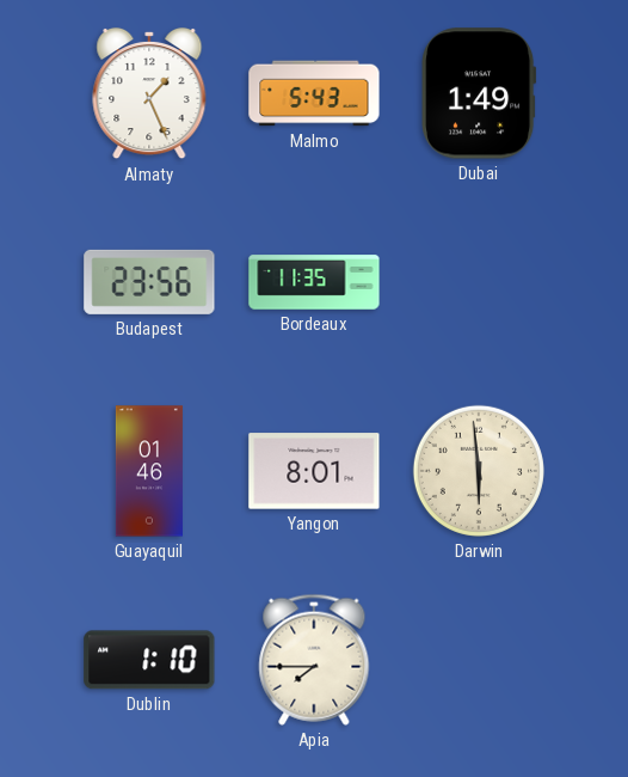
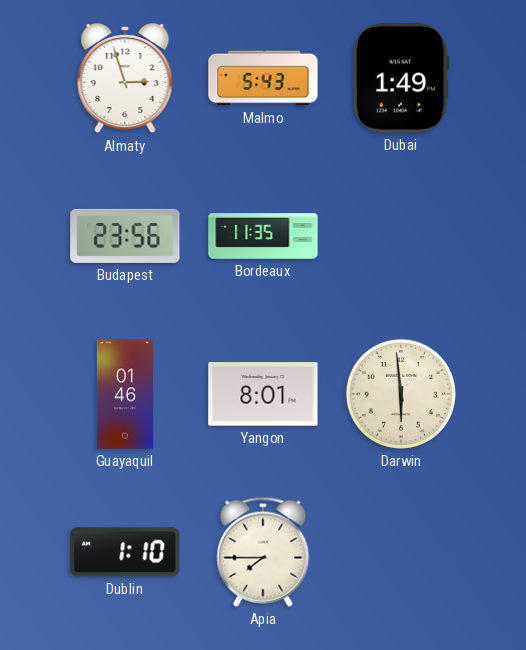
Almaty: 1:26 -> 2:57
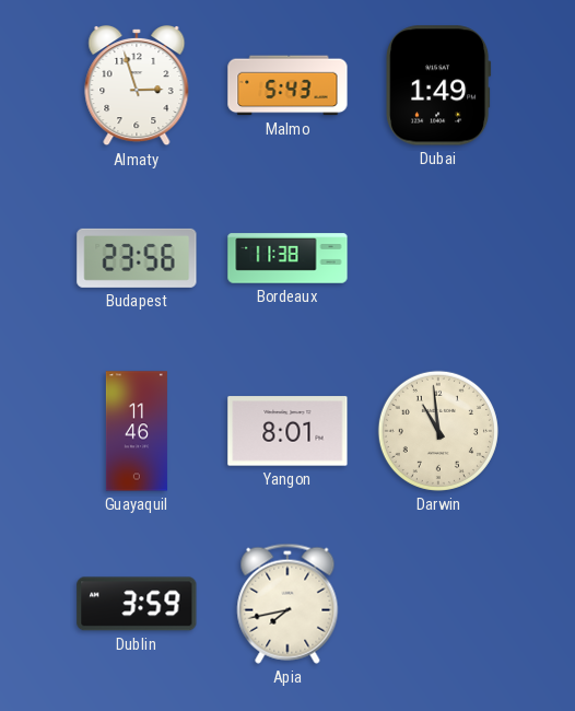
Bordeaux: 11:35 -> 11:38
Guayaquil: 01:46 -> 11:46
Darwin: 5:59 -> 10:59
Dublin: 1:10 -> 3:59
Apia: 7:45 -> 7:43
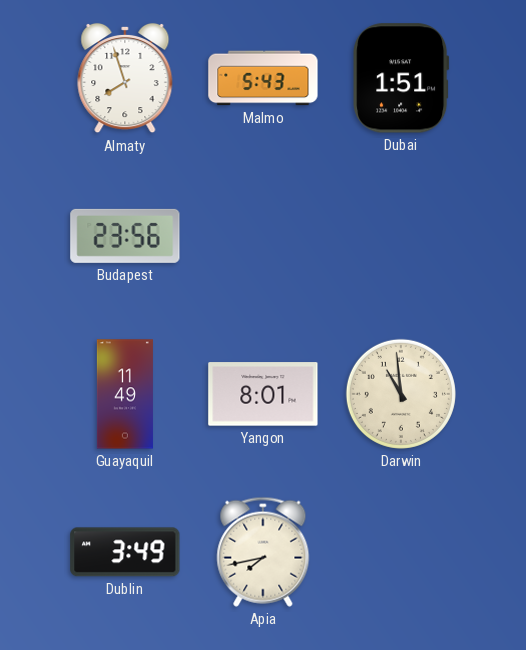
Almaty: 2:57 -> 7:57
Dubai: 1:49 -> 1:51
Bordeaux: 11:38 -> none
Guayaquil: 11:46 -> 11:49
Dublin: 3:59 -> 3:49
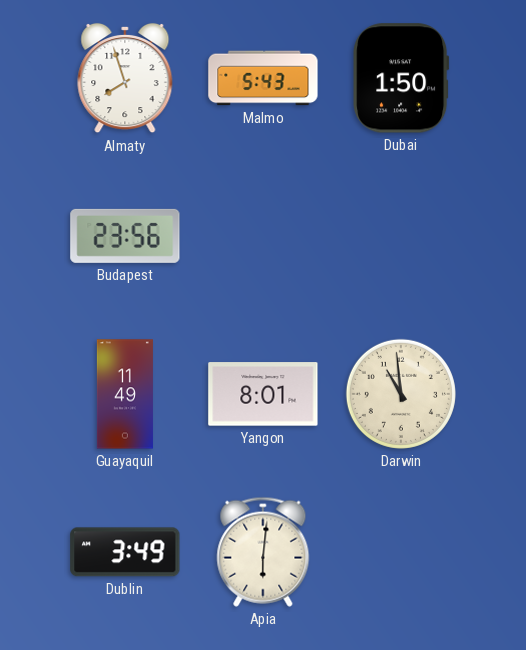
Dubai: 1:51 -> 1:50
Apia: 7:43 -> 6:01
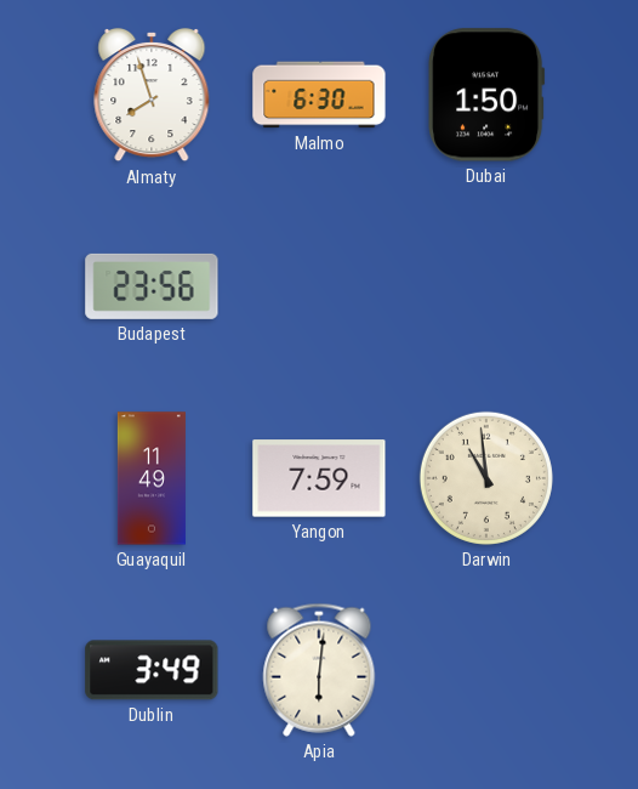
Malmo: 5:43 -> 6:30
Yangon: 8:01 -> 7:59
